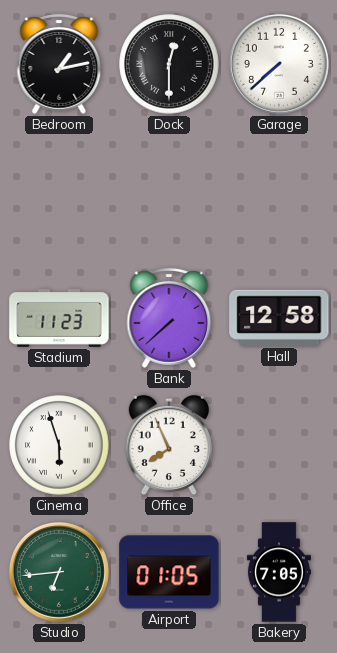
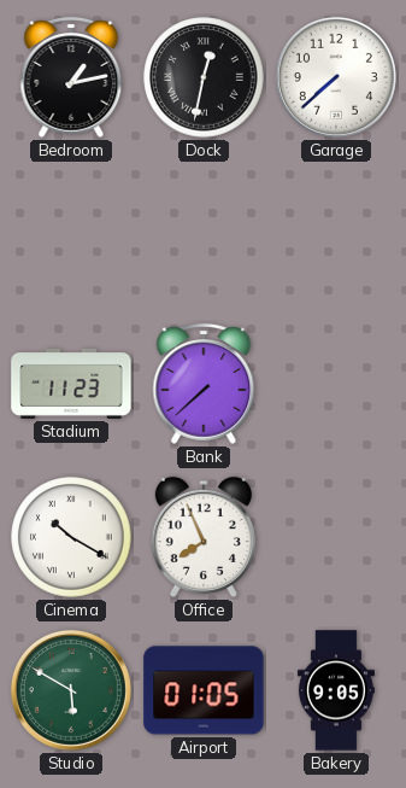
Dock: 12:30 -> 12:32
Hall: 12:58 -> none
Cinema: 5:57 -> 10:20
Studio: 6:44 -> 5:50
Bakery: 7:05 -> 9:05
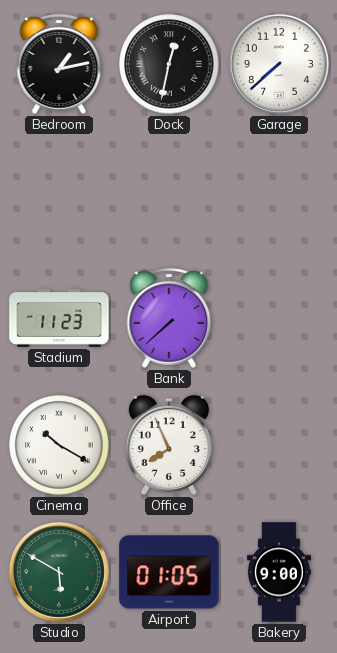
Bakery: 9:05 -> 9:00
